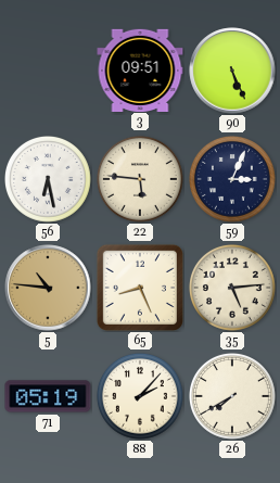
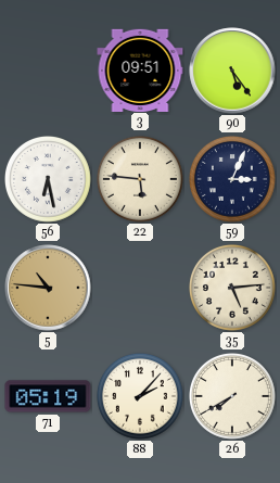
90: 5:26 -> 5:24
65: 8:26 -> none
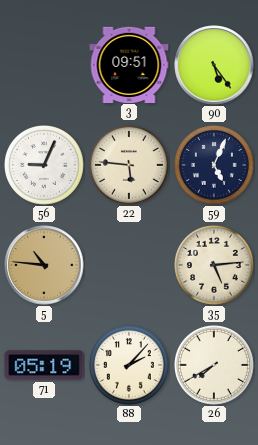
56: 6:28 -> 9:04
59: 3:04 -> 5:04
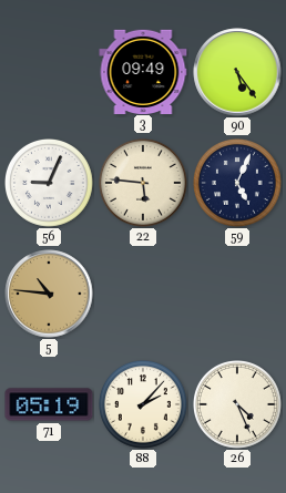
3: 09:51 -> 09:49
35: 5:14 -> none
26: 7:40 -> 4:26
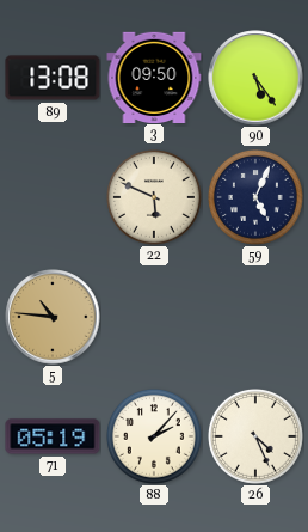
89: none -> 13:08
3: 09:49 -> 09:50
56: 9:04 -> none
22: 5:46 -> 5:49
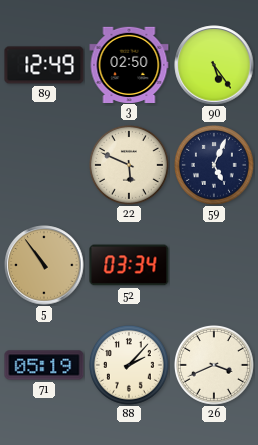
89: 13:08 -> 12:49
3: 09:50 -> 02:50
5: 10:46 -> 10:54
52: none -> 03:34
26: 4:26 -> 3:41
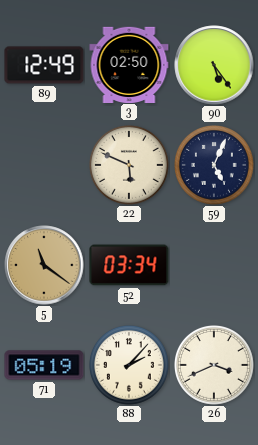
5: 10:54 -> 11:21
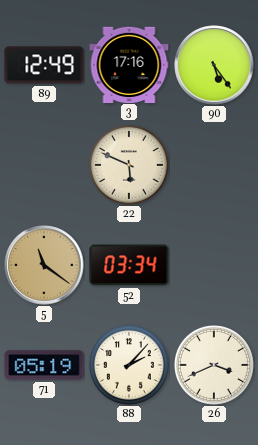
3: 02:50 -> 17:16
59: 5:04 -> none
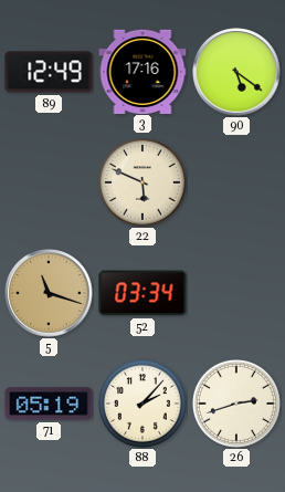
90: 5:24 -> 5:21
5: 11:21 -> 11:18
26: 3:41 -> 2:42
